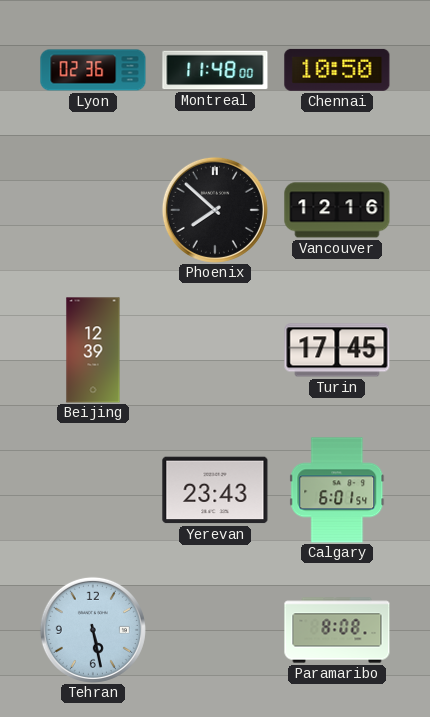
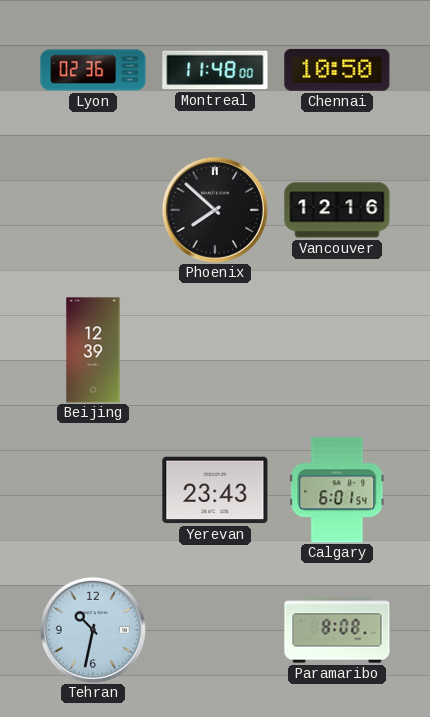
Turin: 17:45 -> none
Tehran: 5:28 -> 10:32
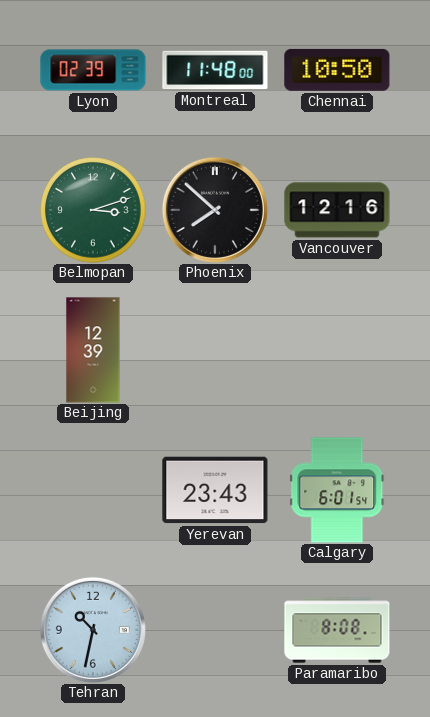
Lyon: 02:36 -> 02:39
Belmopan: none -> 3:12
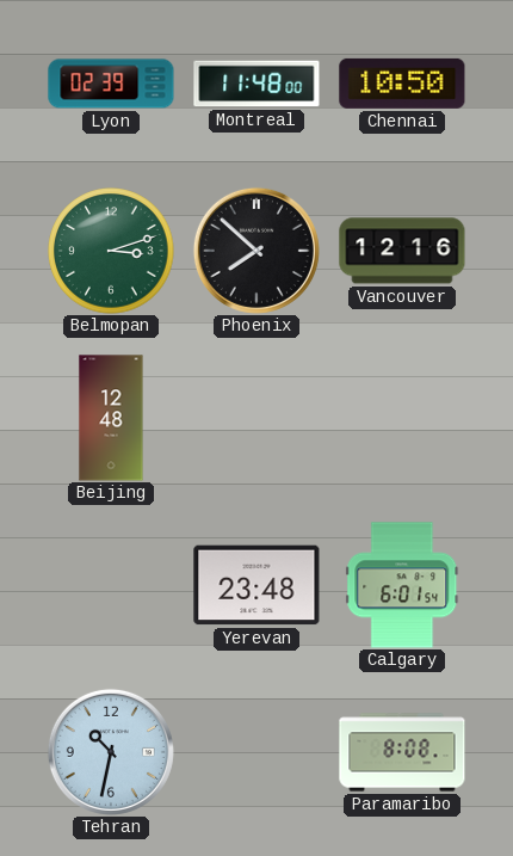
Beijing: 12:39 -> 12:48
Yerevan: 23:43 -> 23:48
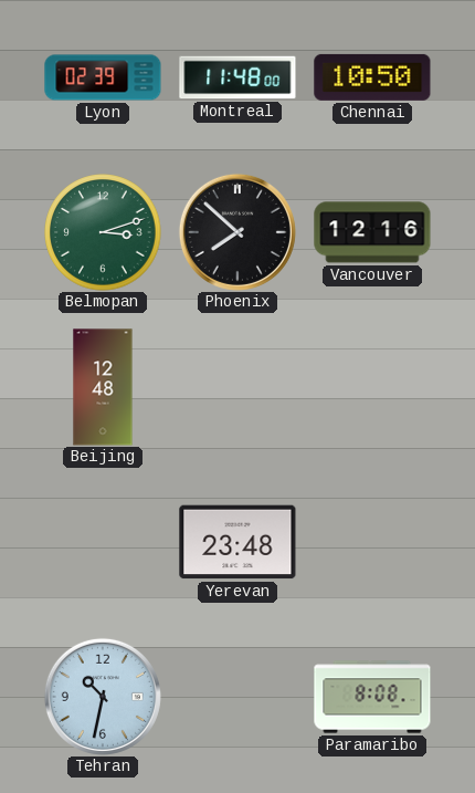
Calgary: 6:01 -> none
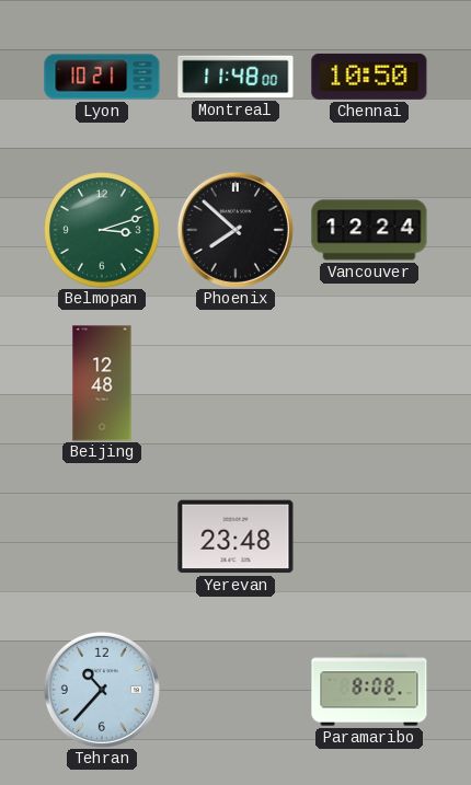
Lyon: 02:39 -> 10:21
Vancouver: 12:16 -> 12:24
Tehran: 10:32 -> 10:37
